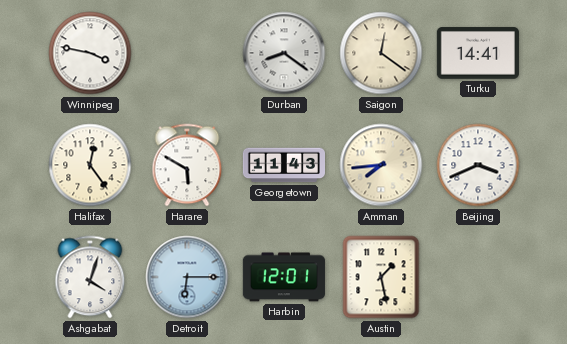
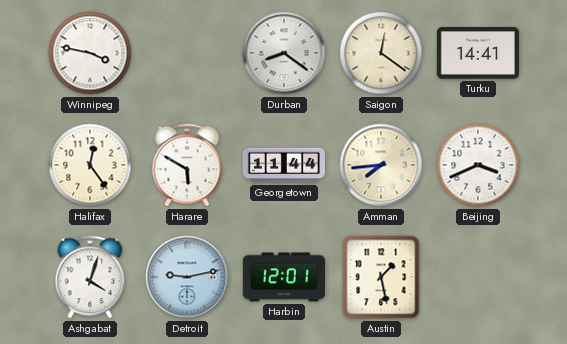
Georgetown: 11:43 -> 11:44
Detroit: 6:15 -> 9:13
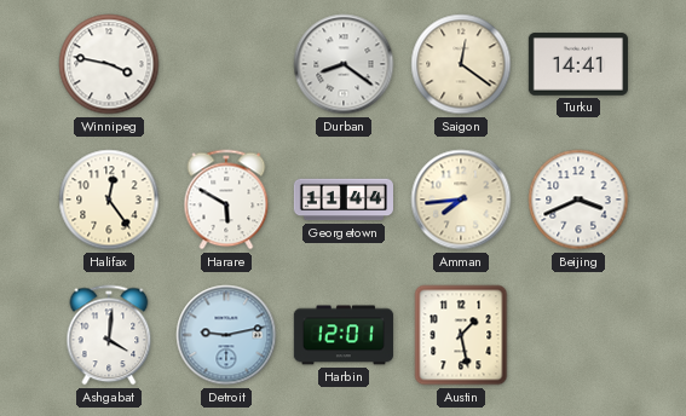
Ashgabat: 4:03 -> 4:01
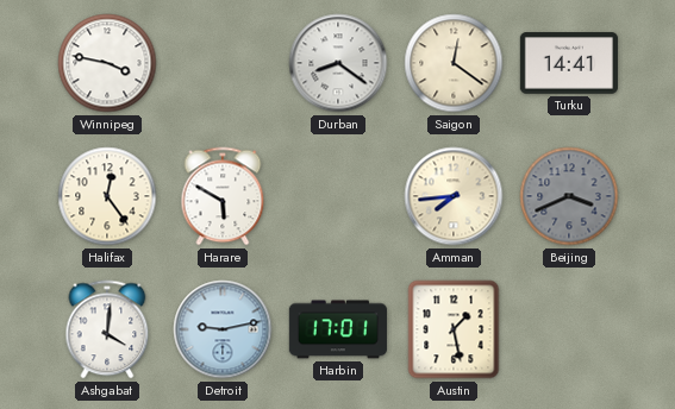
Georgetown: 11:44 -> none
Beijing dial: white -> grey
Harbin: 12:01 -> 17:01
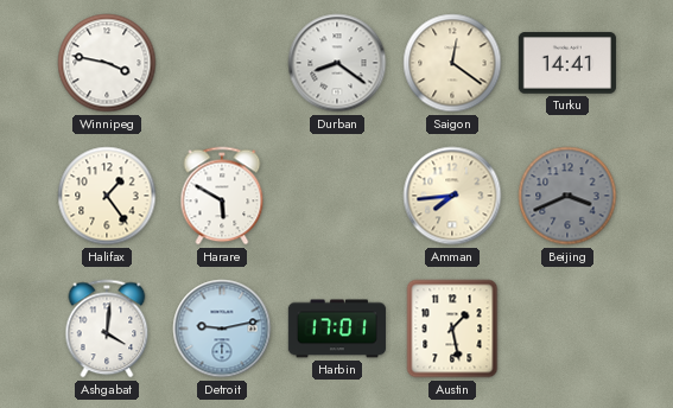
Halifax: 12:24 -> 1:24
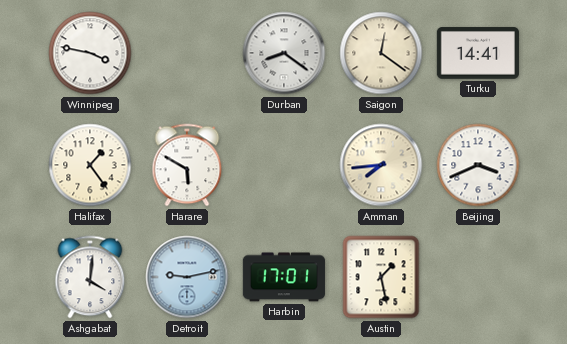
Beijing dial: grey -> white
